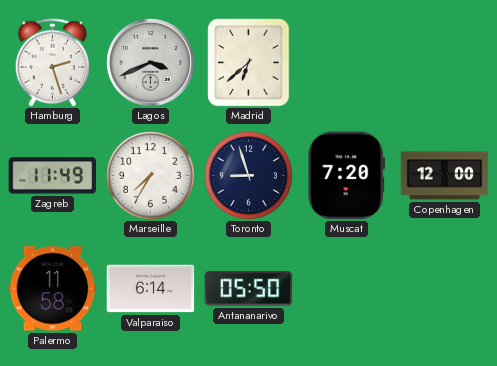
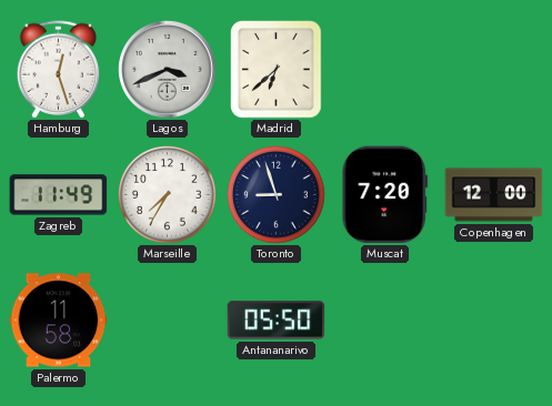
Hamburg: 2:27 -> 12:27
Valparaiso: 6:14 -> none
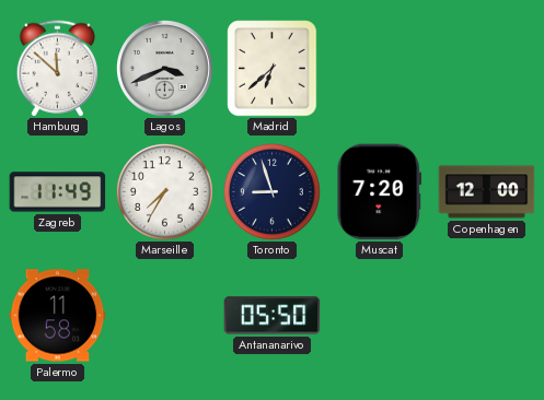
Hamburg: 12:27 -> 11:52
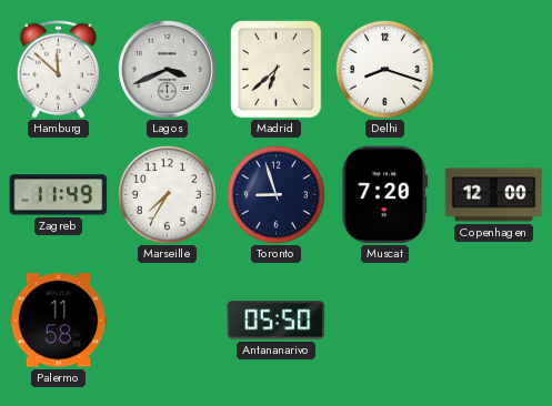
Delhi: none -> 8:18
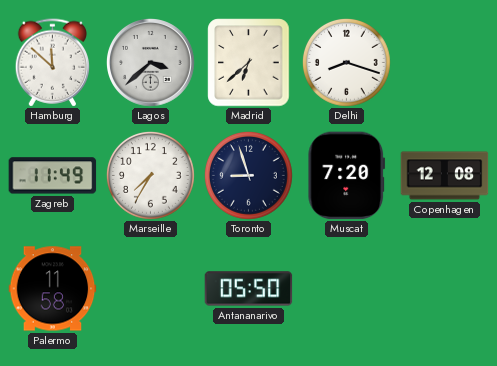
Lagos: 3:41 -> 3:38
Copenhagen: 12:00 -> 12:08
